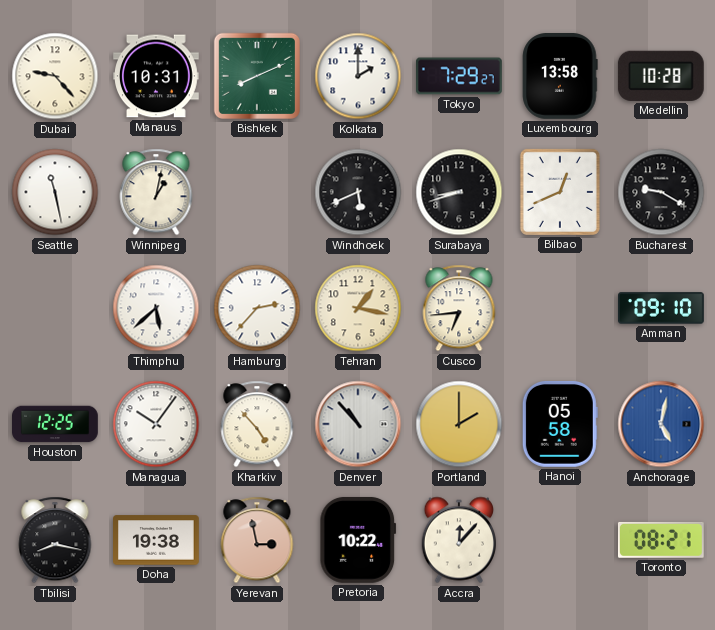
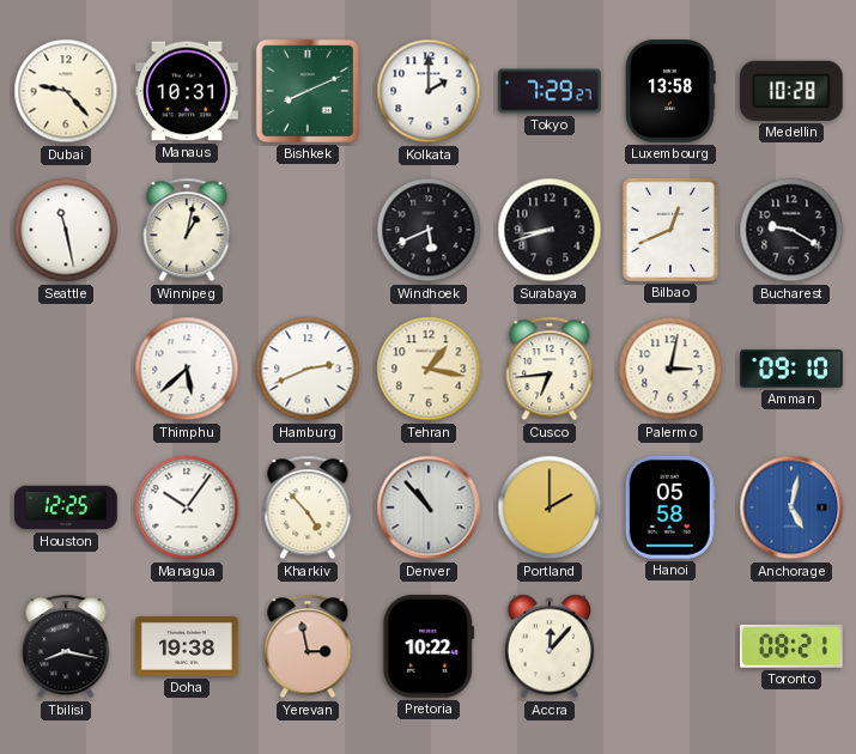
Hamburg: 2:37 -> 2:41
Palermo: none -> 3:02
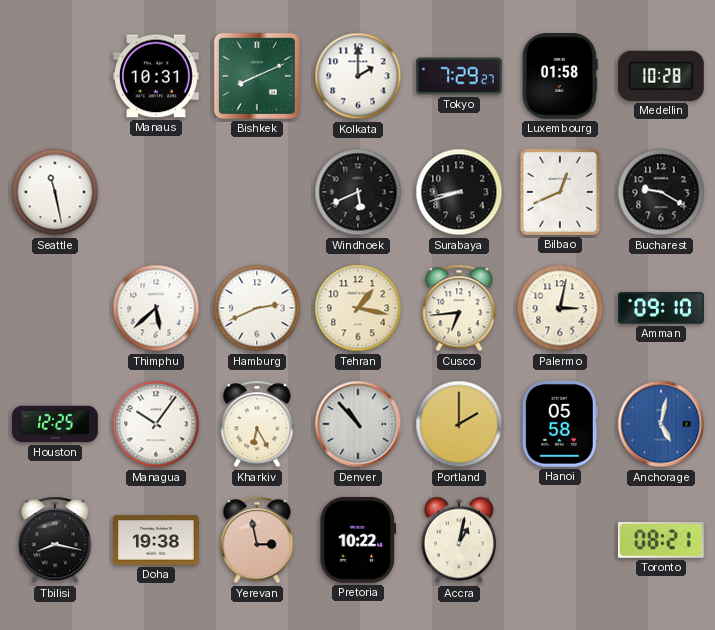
Dubai: 9:23 -> none
Luxembourg: 13:58 -> 01:58
Winnipeg: 1:02 -> none
Kharkiv: 4:53 -> 6:25
Accra: 12:07 -> 1:02
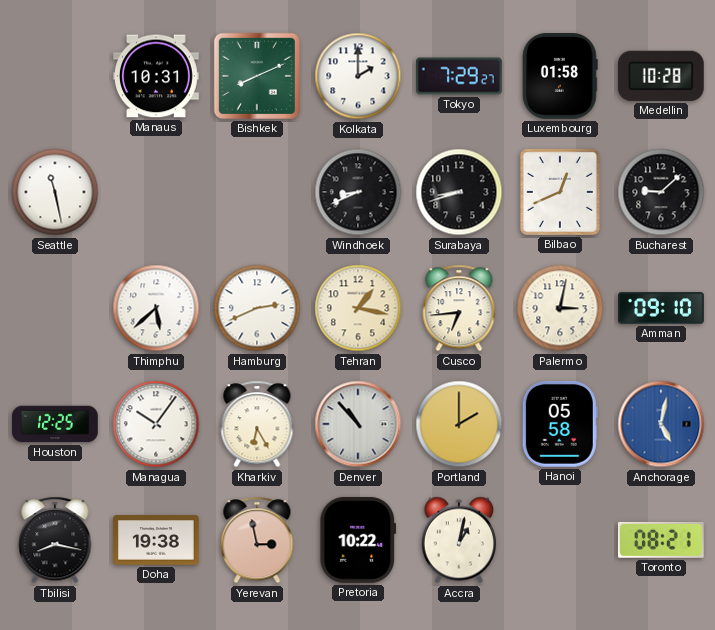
Windhoek: 5:41 -> 8:41
Bucharest: 9:20 -> 9:08
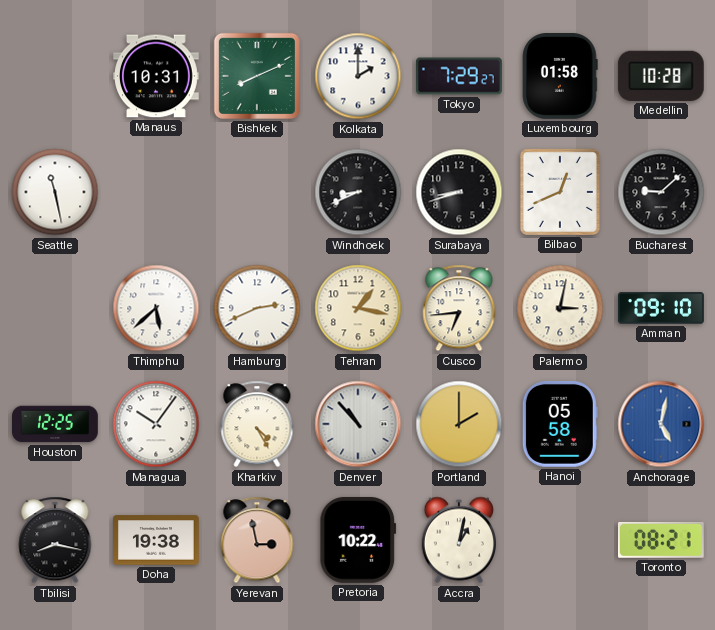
Kharkiv: 6:25 -> 4:25
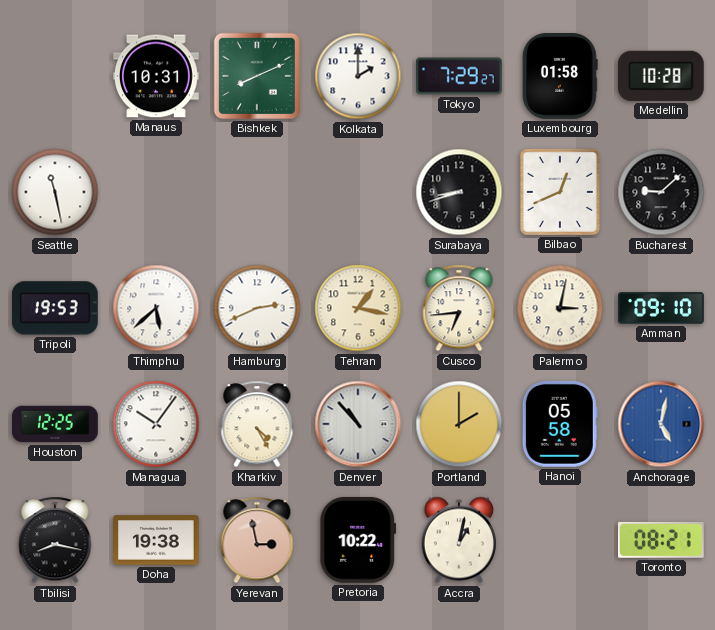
Windhoek: 8:41 -> none
Tripoli: none -> 19:53
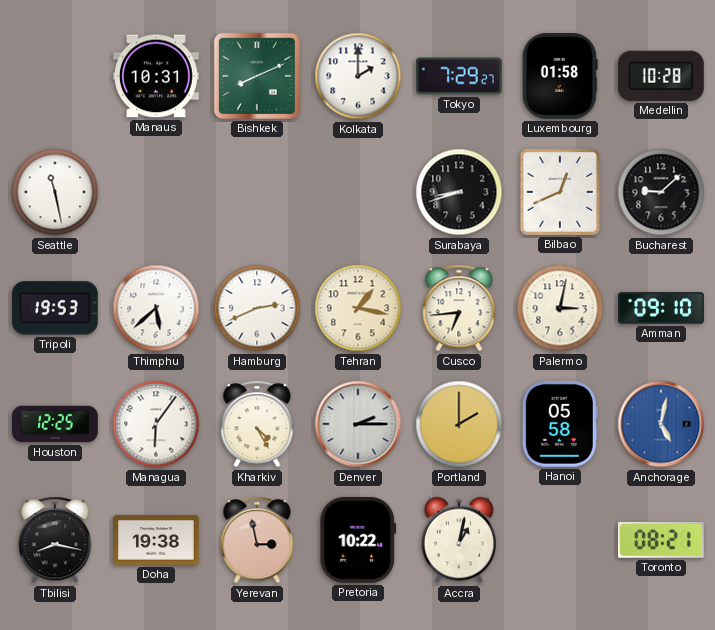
Managua: 10:06 -> 6:06
Denver: 10:53 -> 2:15
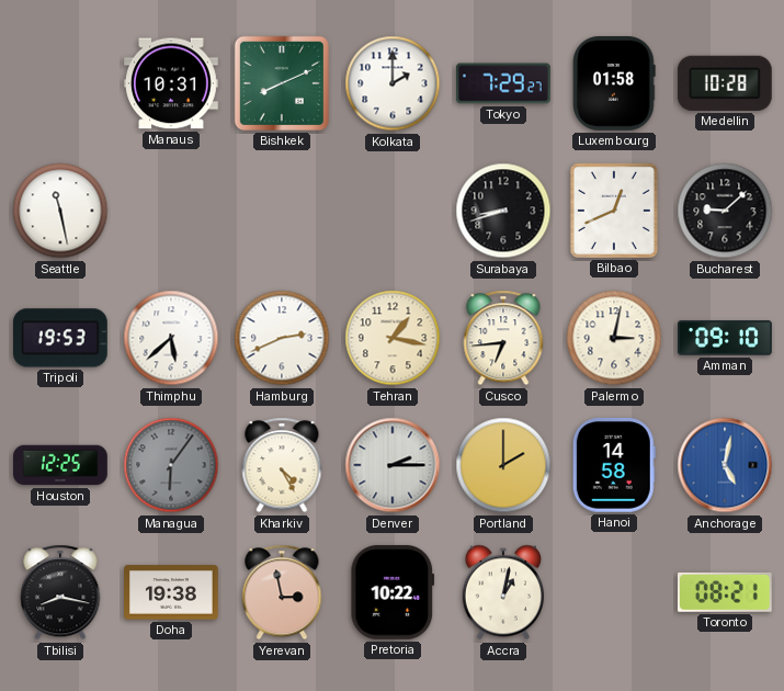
Managua dial: white -> grey
Hanoi: 05:58 -> 14:58
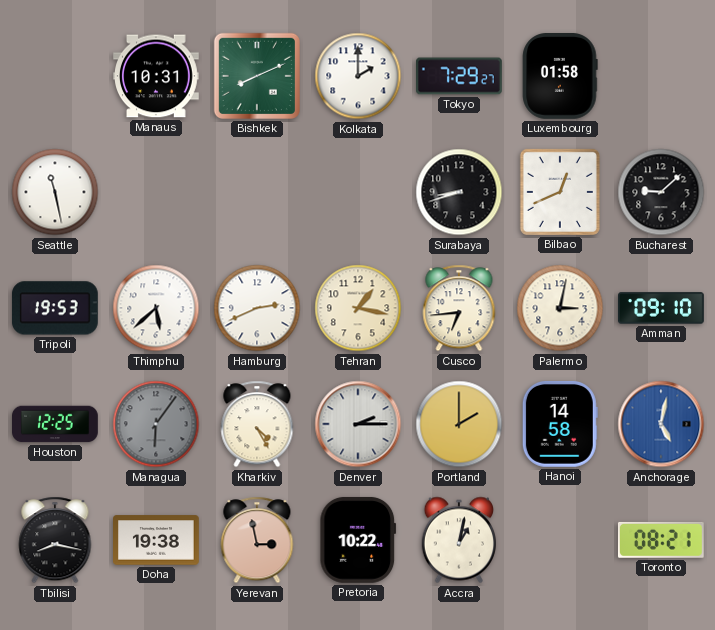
Medellin: 10:28 -> none
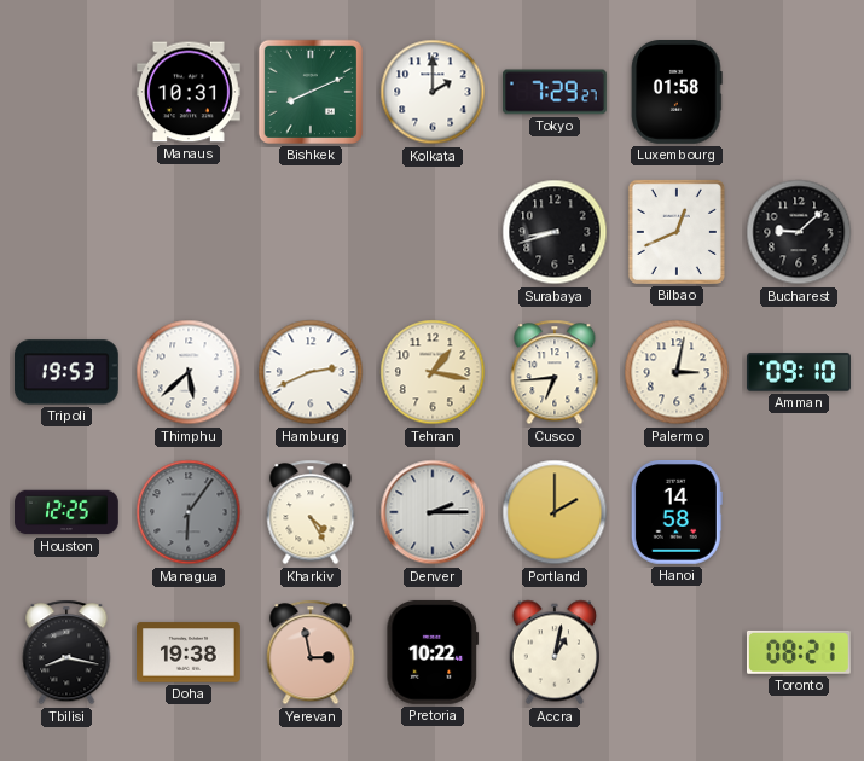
Seattle: 11:28 -> none
Anchorage: 5:02 -> none
